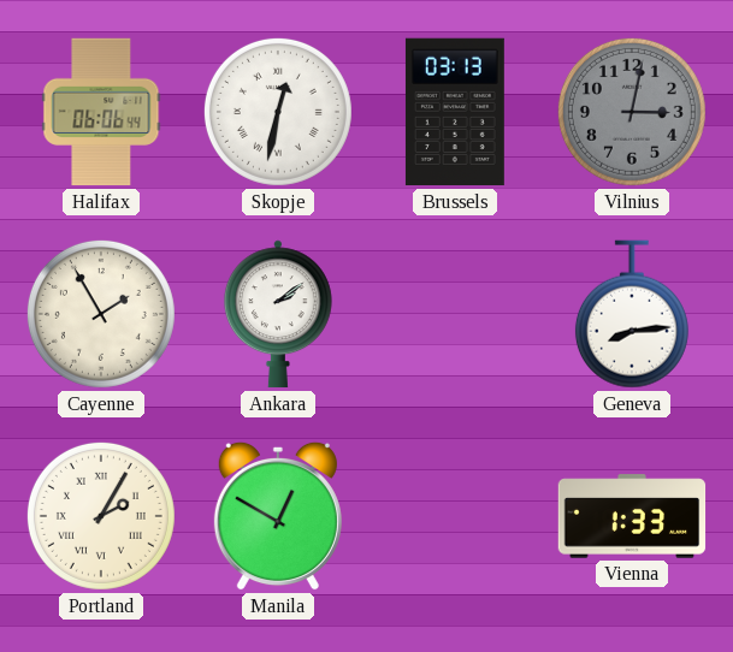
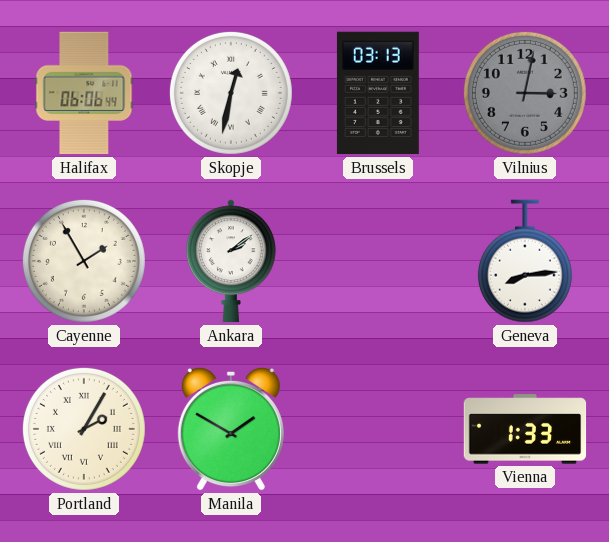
Manila: 12:50 -> 1:50
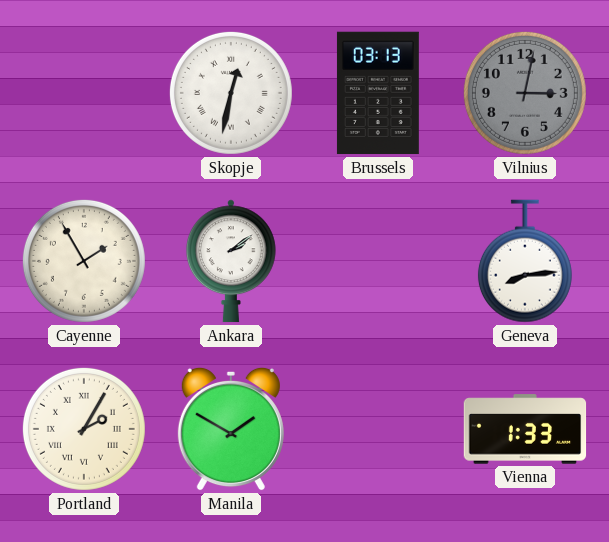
Halifax: 06:06 -> none
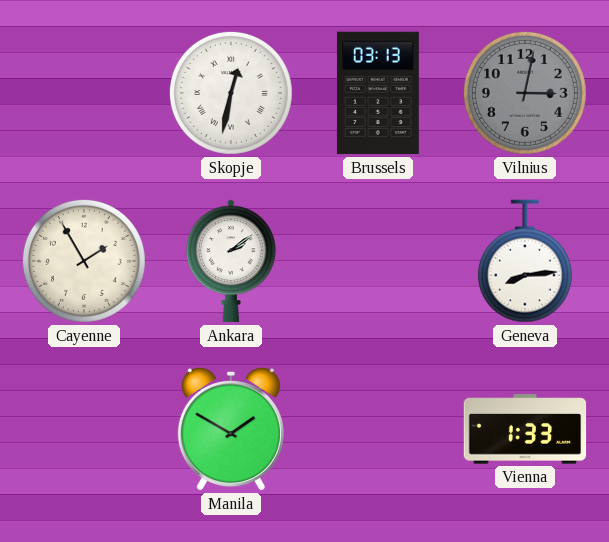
Portland: 2:05 -> none
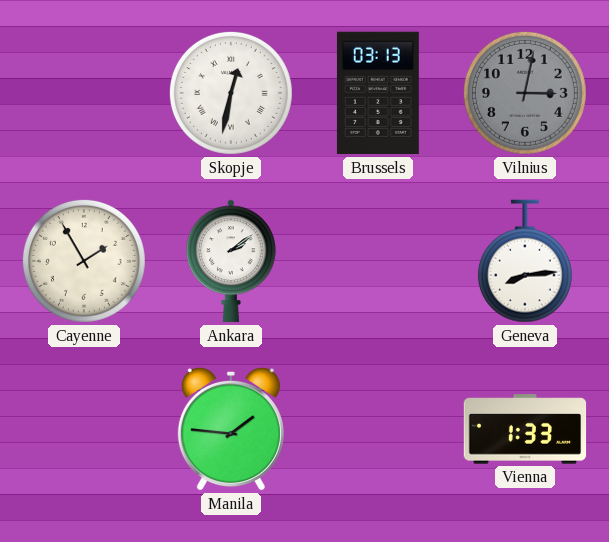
Manila: 1:50 -> 1:46
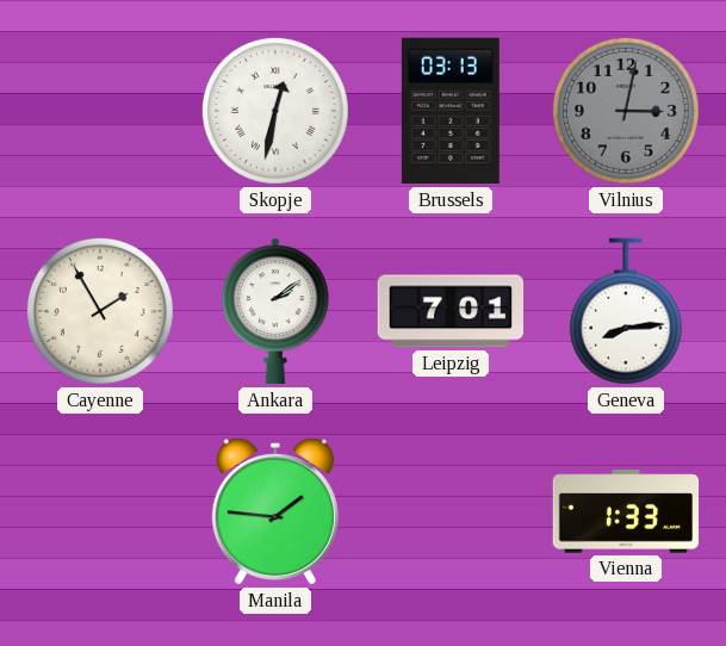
Leipzig: none -> 7:01
